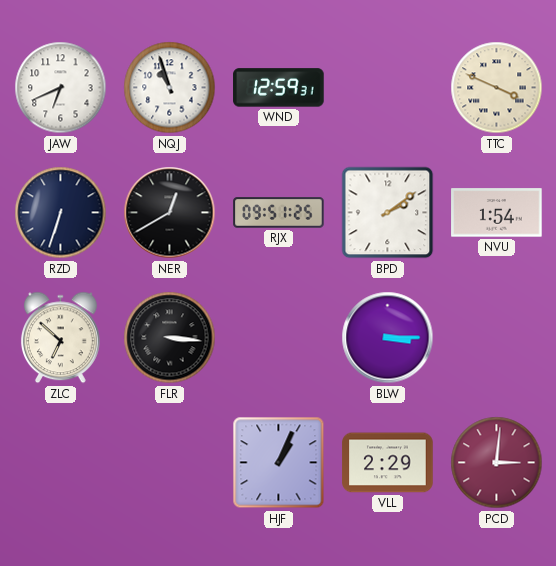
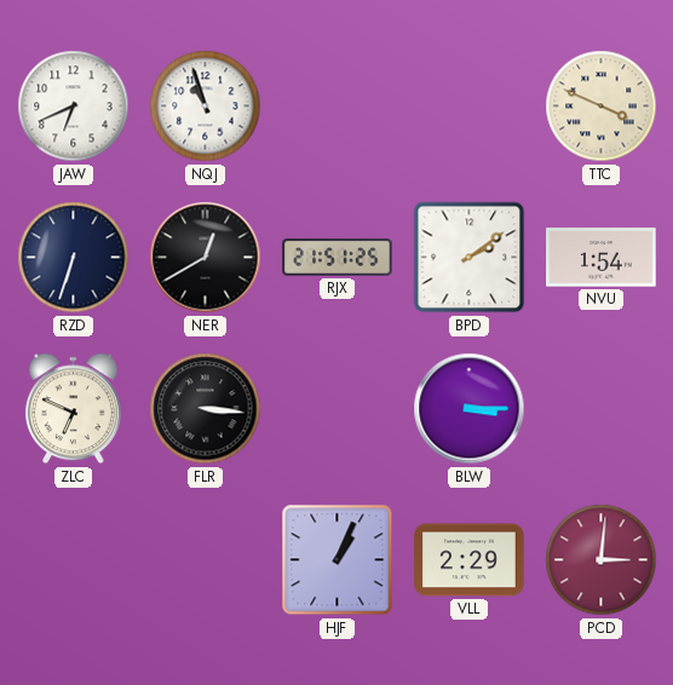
WND: 12:59 -> none
RJX: 09:51 -> 21:51
ZLC: 6:52 -> 6:49
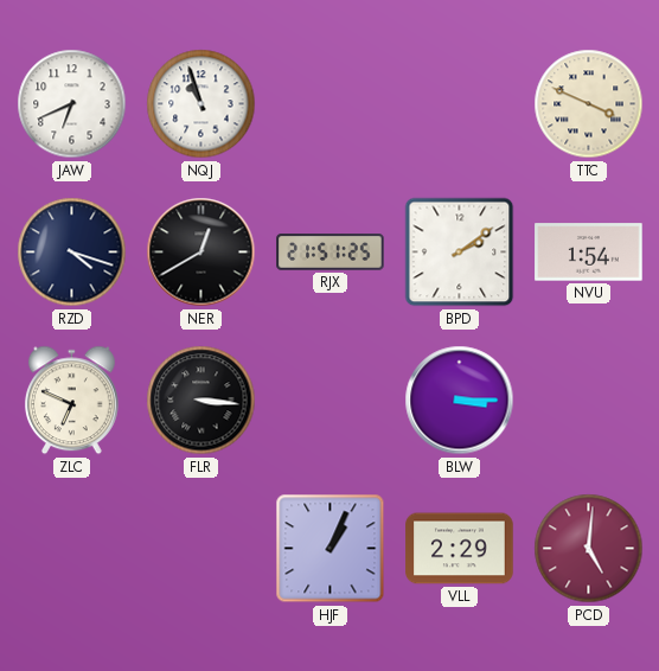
RZD: 6:33 -> 4:18
PCD: 3:01 -> 5:01
